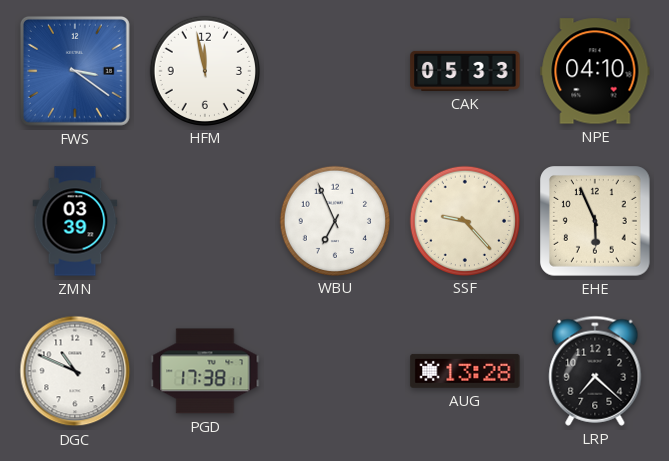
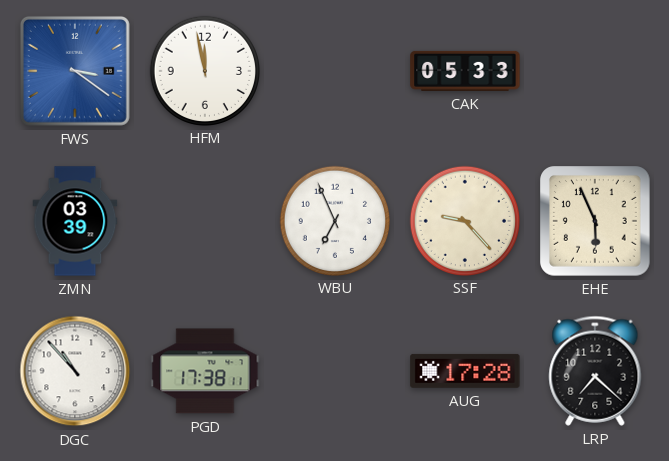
NPE: 04:10 -> none
DGC: 10:49 -> 10:53
AUG: 13:28 -> 17:28
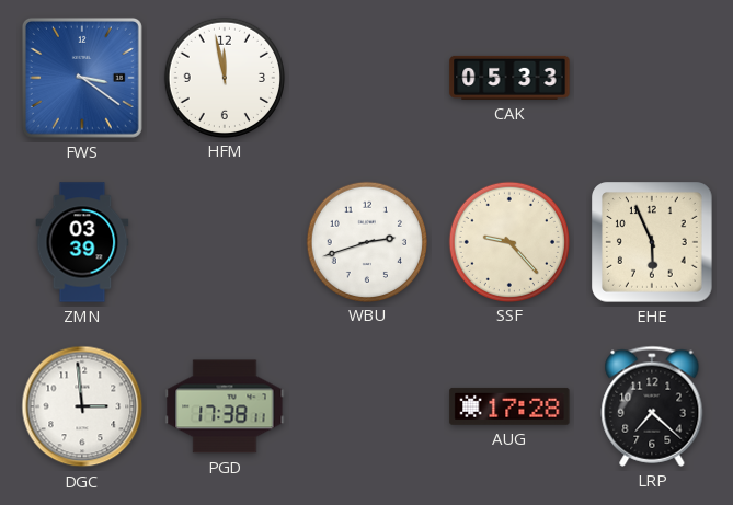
WBU: 6:56 -> 2:42
DGC: 10:53 -> 2:59
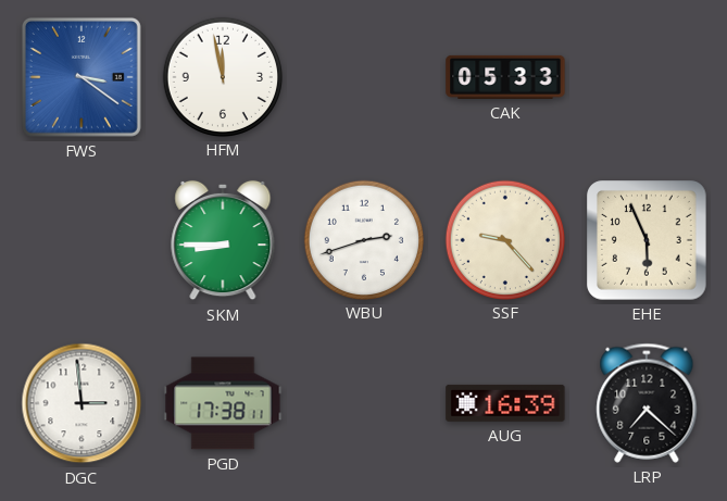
ZMN: 03:39 -> none
SKM: none -> 8:45
AUG: 17:28 -> 16:39
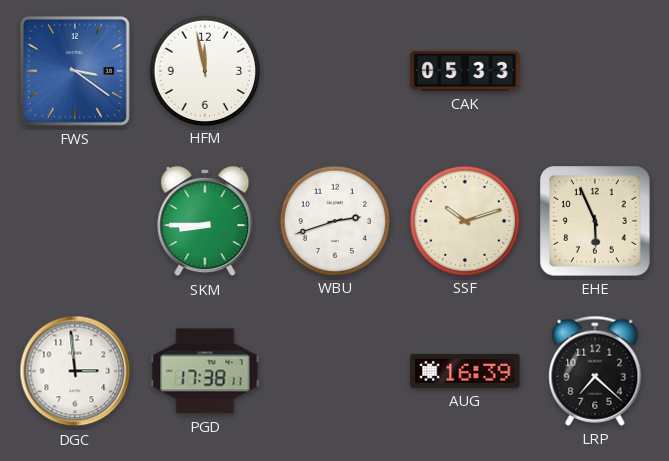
SSF: 9:23 -> 10:12
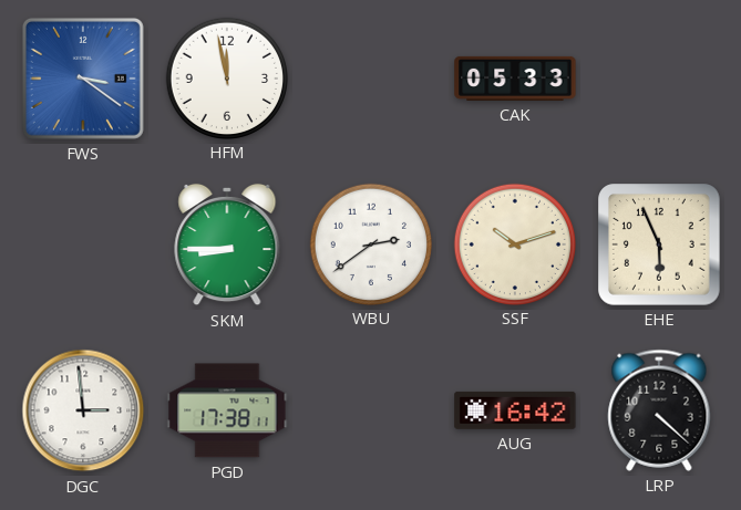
WBU: 2:42 -> 2:39
AUG: 16:39 -> 16:42
LRP: 7:22 -> 4:22
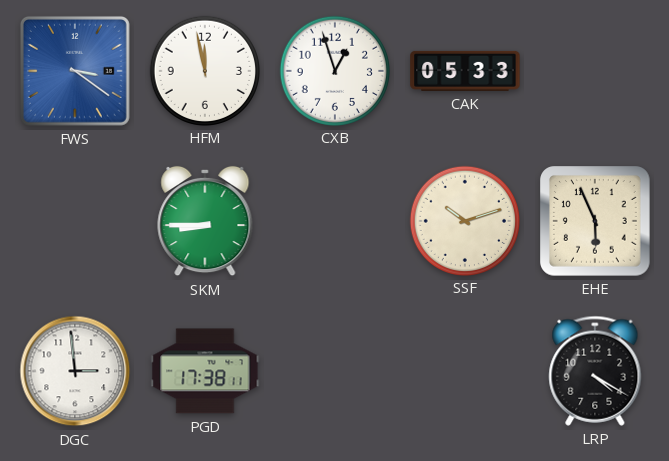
CXB: none -> 12:57
WBU: 2:39 -> none
AUG: 16:42 -> none
LRP: 4:22 -> 4:20
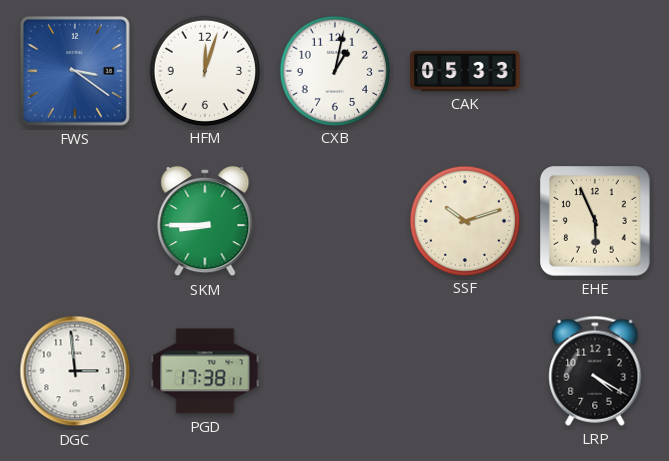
HFM: 11:58 -> 12:03
CXB: 12:57 -> 1:02
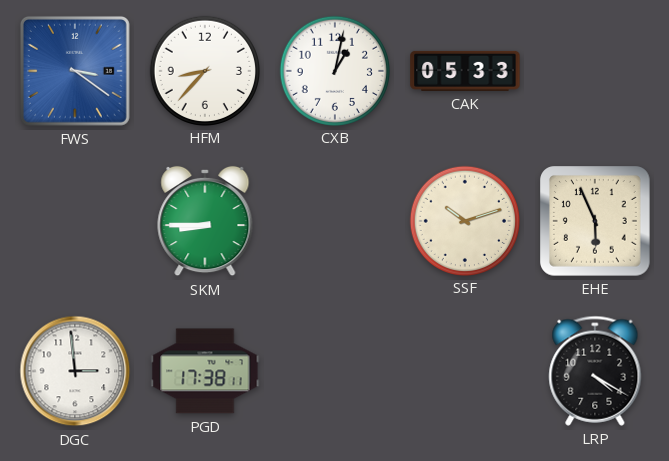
HFM: 12:03 -> 8:37
